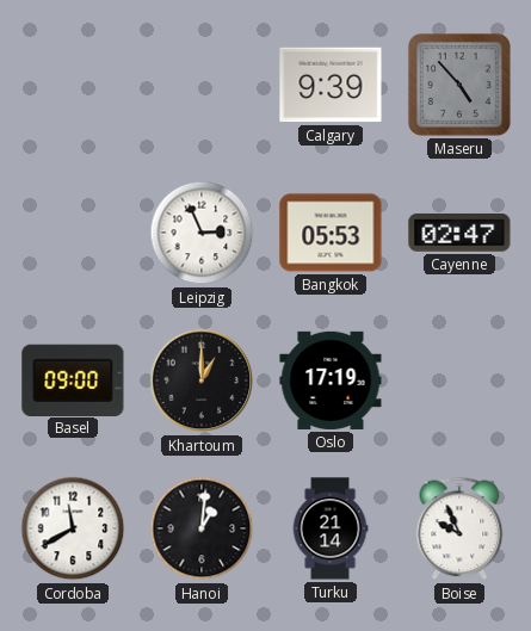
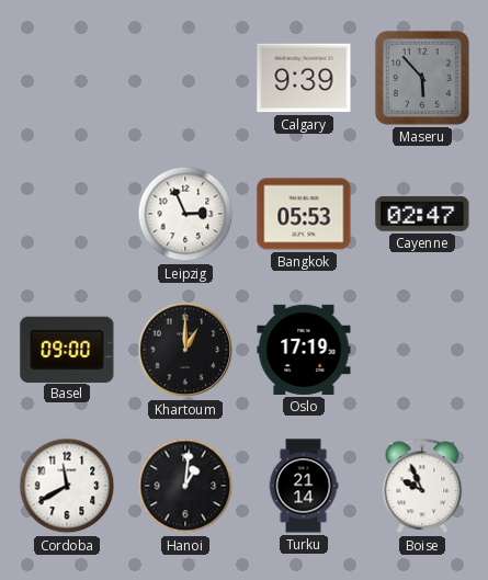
Maseru: 4:53 -> 5:53
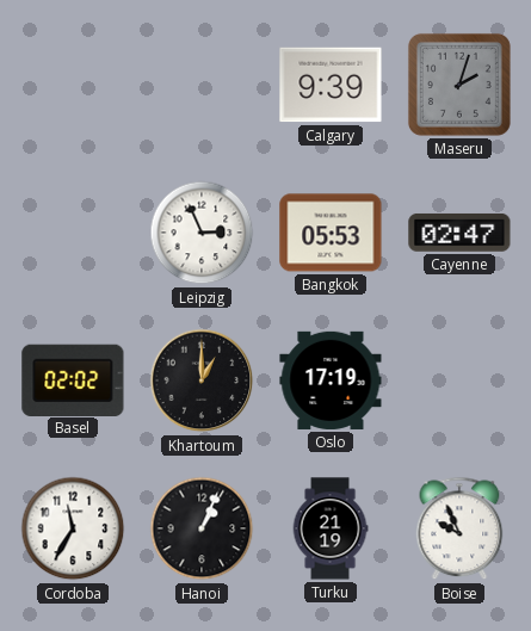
Maseru: 5:53 -> 2:03
Basel: 09:00 -> 02:02
Cordoba: 11:40 -> 11:35
Hanoi: 1:01 -> 1:04
Turku: 21:14 -> 21:19
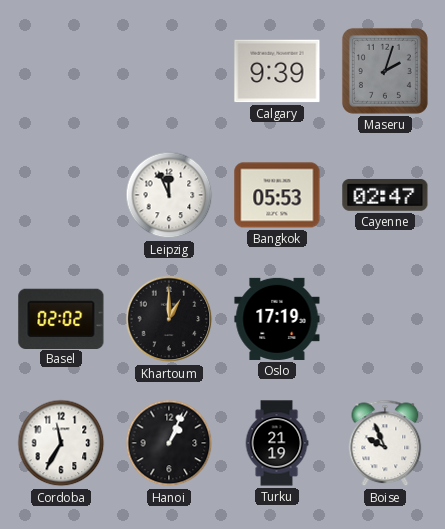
Leipzig: 2:56 -> 11:56
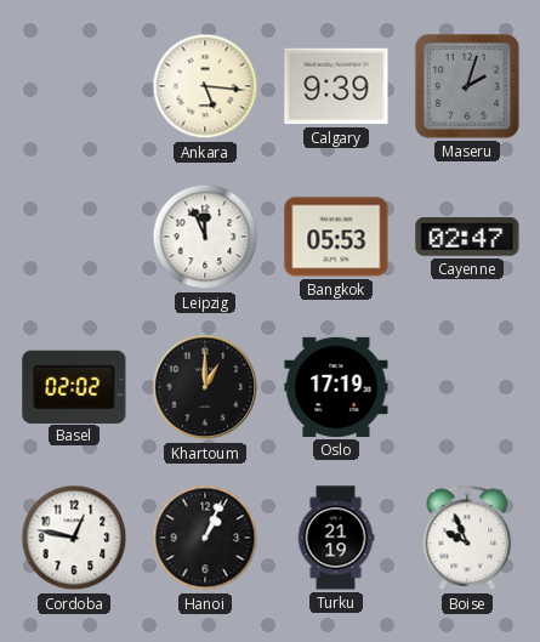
Ankara: none -> 5:16
Cordoba: 11:35 -> 12:47
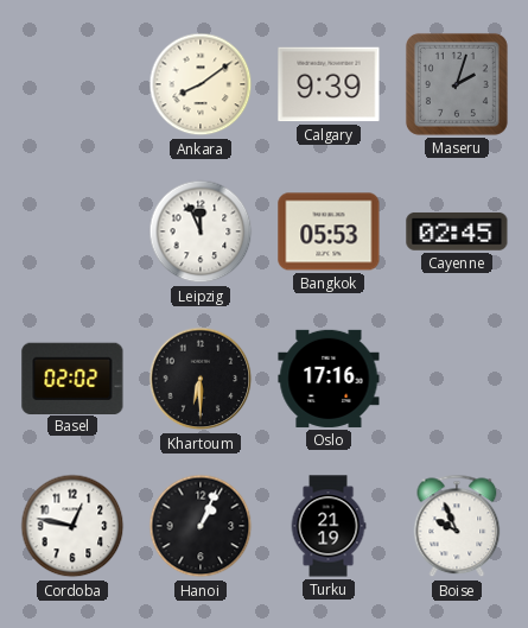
Ankara: 5:16 -> 8:09
Cayenne: 02:47 -> 02:45
Khartoum: 1:00 -> 6:30
Oslo: 17:19 -> 17:16
